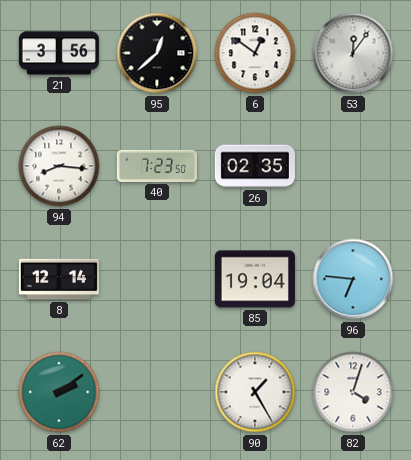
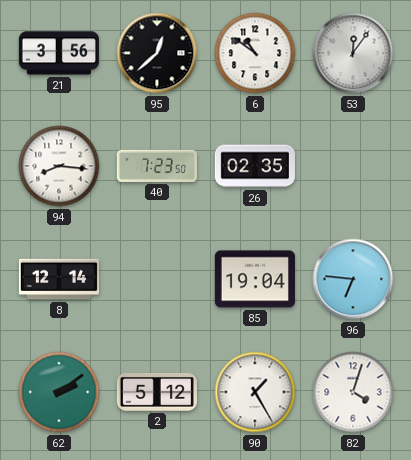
6: 12:51 -> 10:51
2: none -> 5:12
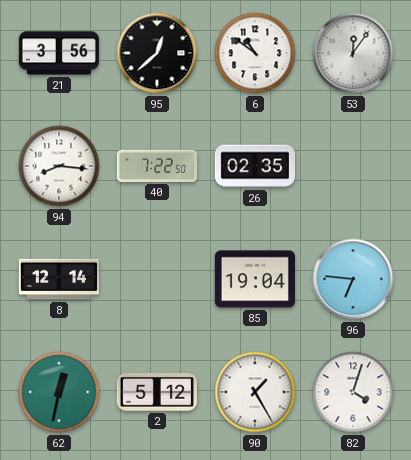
40: 7:23 -> 7:22
62: 2:09 -> 12:32
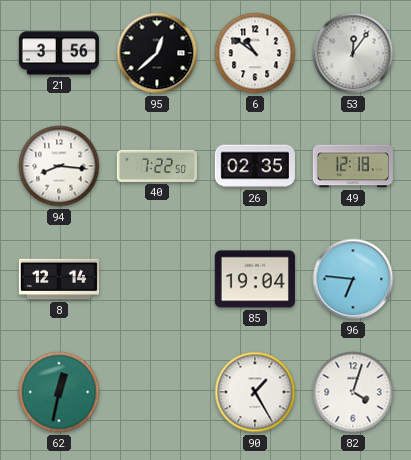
49: none -> 12:18
2: 5:12 -> none
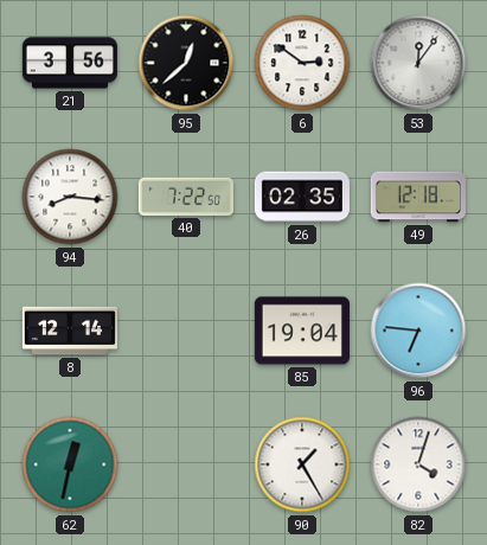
6: 10:51 -> 2:51
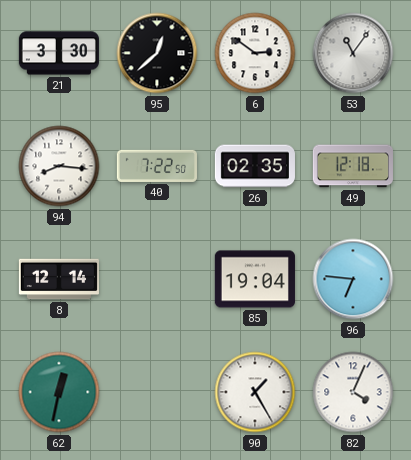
21: 3:56 -> 3:30
53: 12:06 -> 11:06
82: 4:03 -> 4:04
